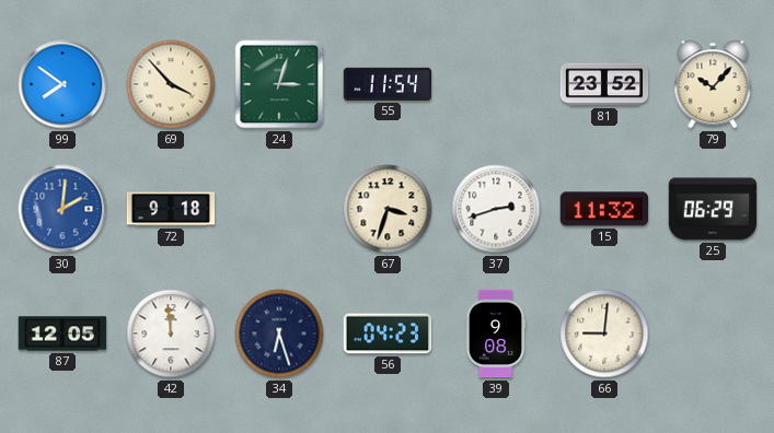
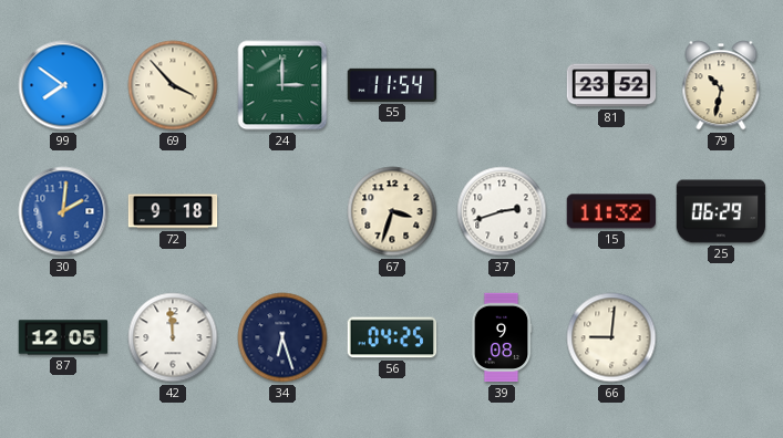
24: 3:03 -> 3:00
79: 10:07 -> 10:32
56: 04:23 -> 04:25
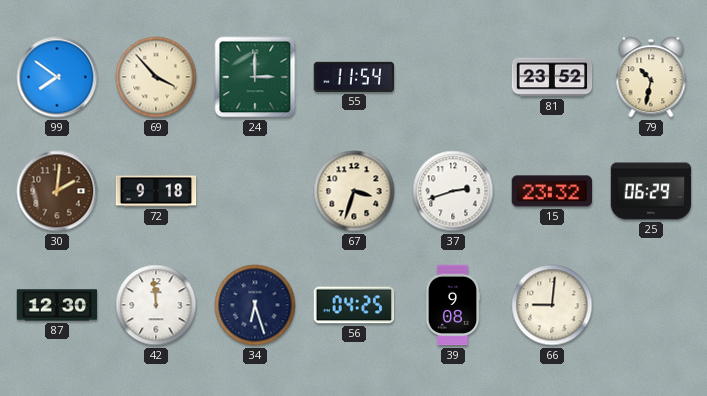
30 dial: blue -> brown
15: 11:32 -> 23:32
87: 12:05 -> 12:30
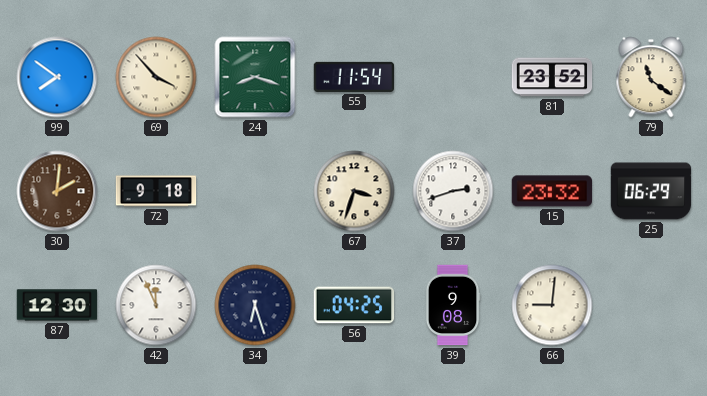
24: 3:00 -> 8:18
79: 10:32 -> 11:21
42: 11:59 -> 11:56
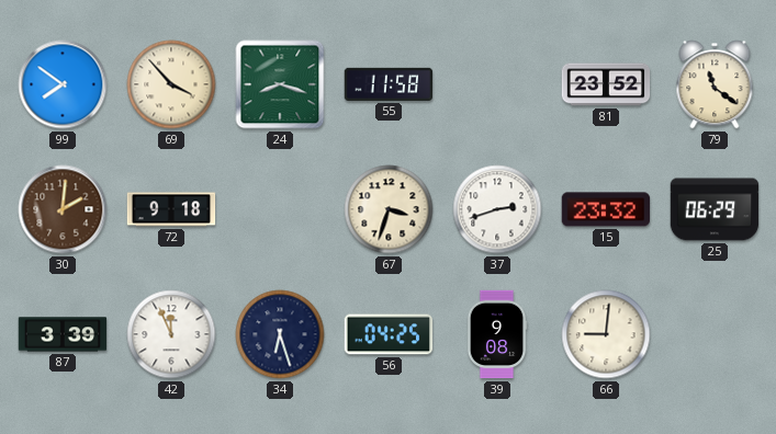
55: 11:54 -> 11:58
87: 12:30 -> 3:39
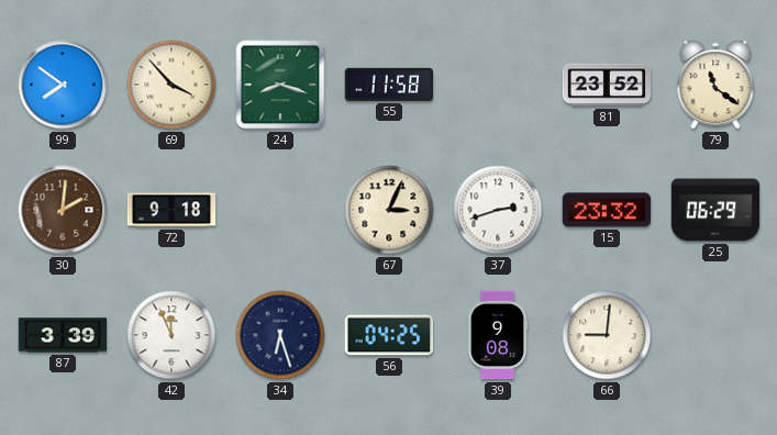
67: 3:33 -> 3:04
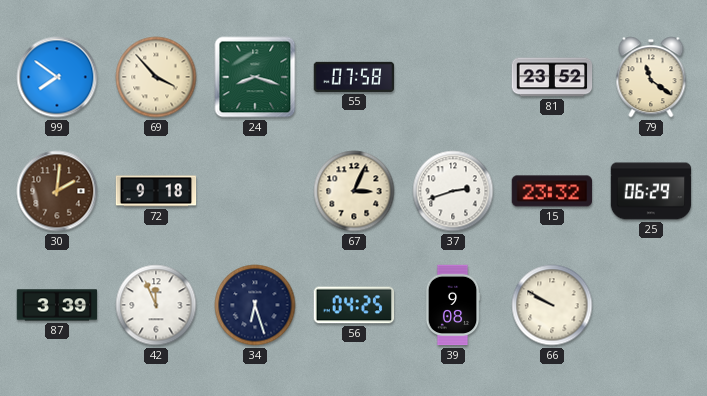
55: 11:58 -> 07:58
66: 9:01 -> 9:50
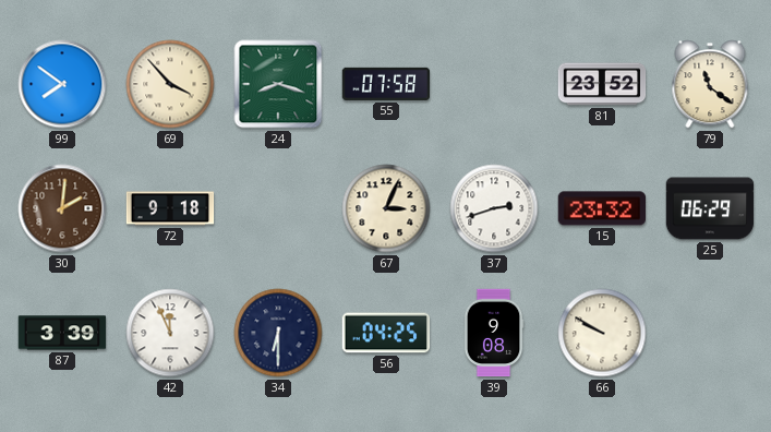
34: 6:27 -> 6:30
